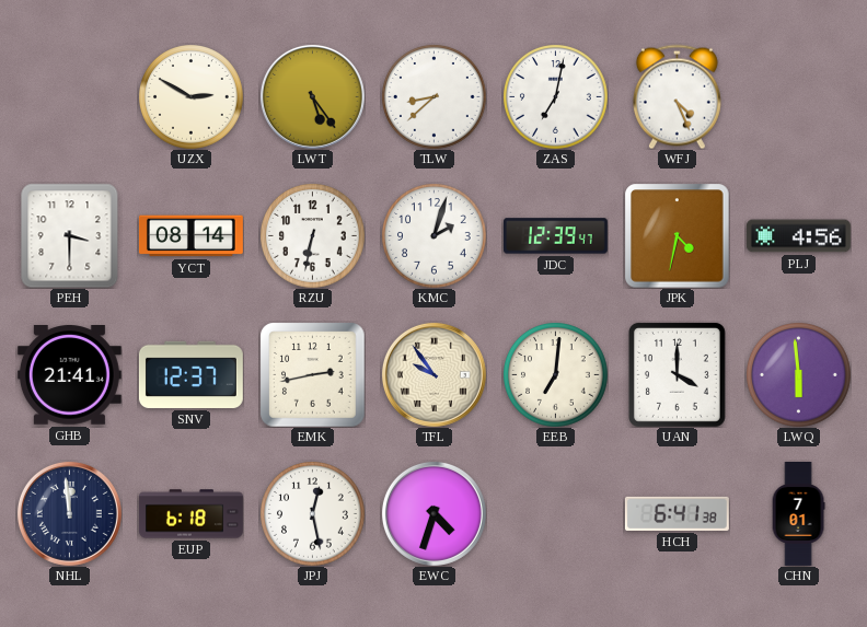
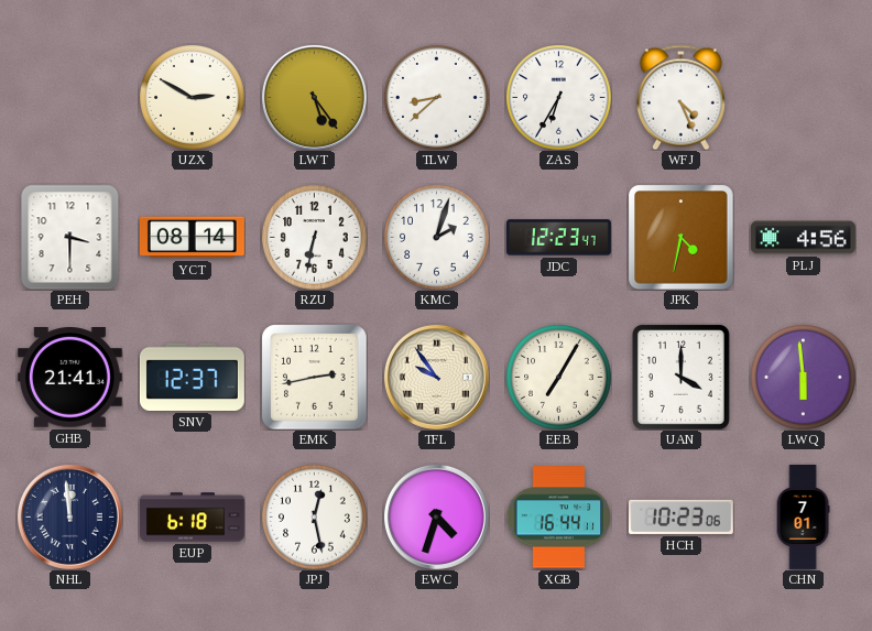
ZAS: 7:02 -> 6:35
JDC: 12:39 -> 12:23
EEB: 7:01 -> 7:05
XGB: none -> 16:44
HCH: 6:41 -> 10:23
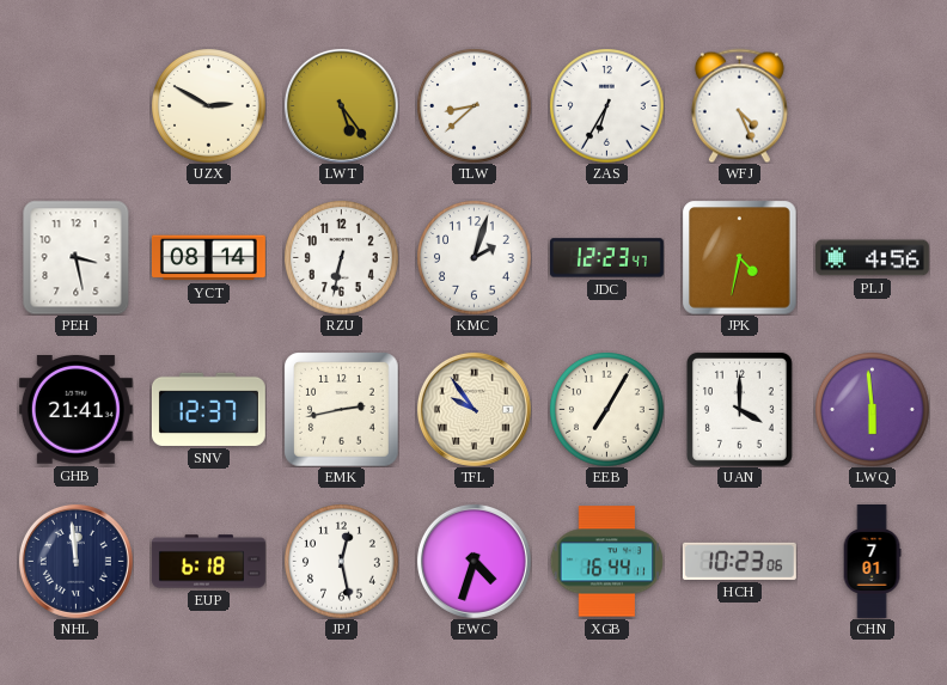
PEH: 3:30 -> 3:28
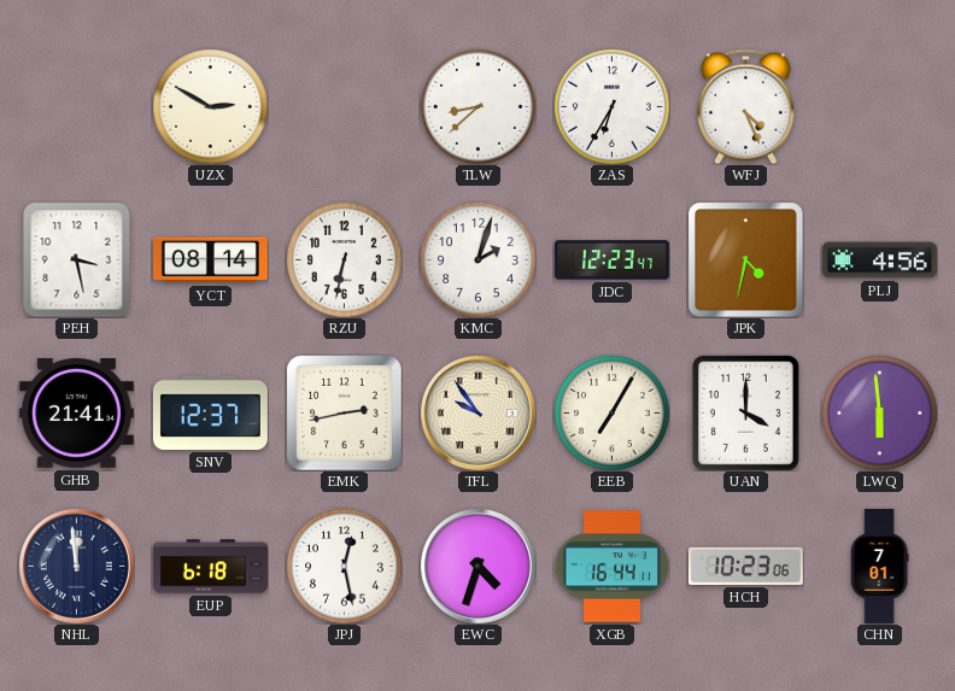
LWT: 5:24 -> none
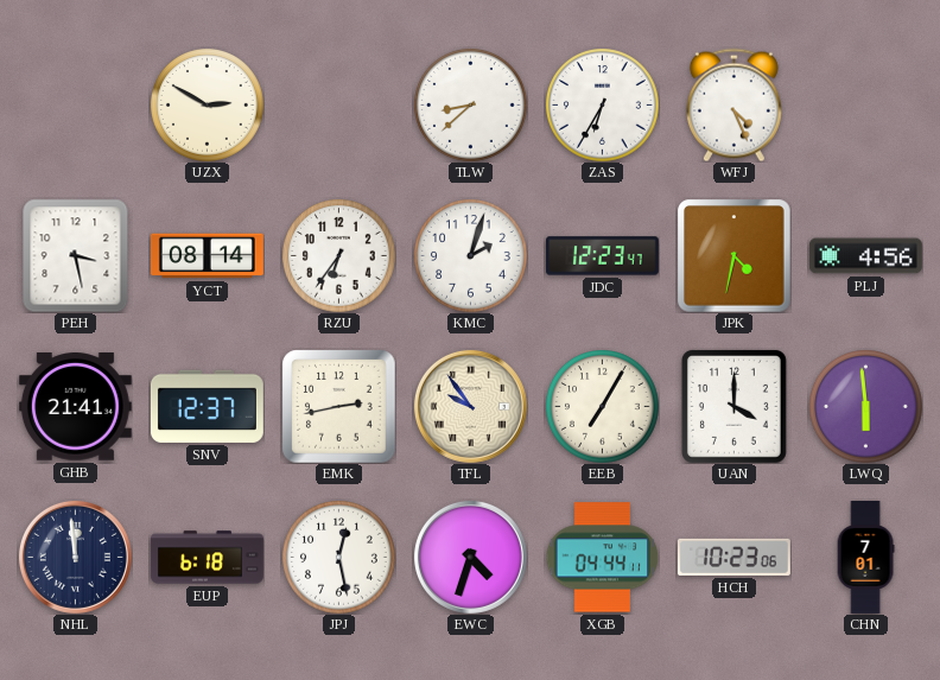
RZU: 6:32 -> 6:36
XGB: 16:44 -> 04:44
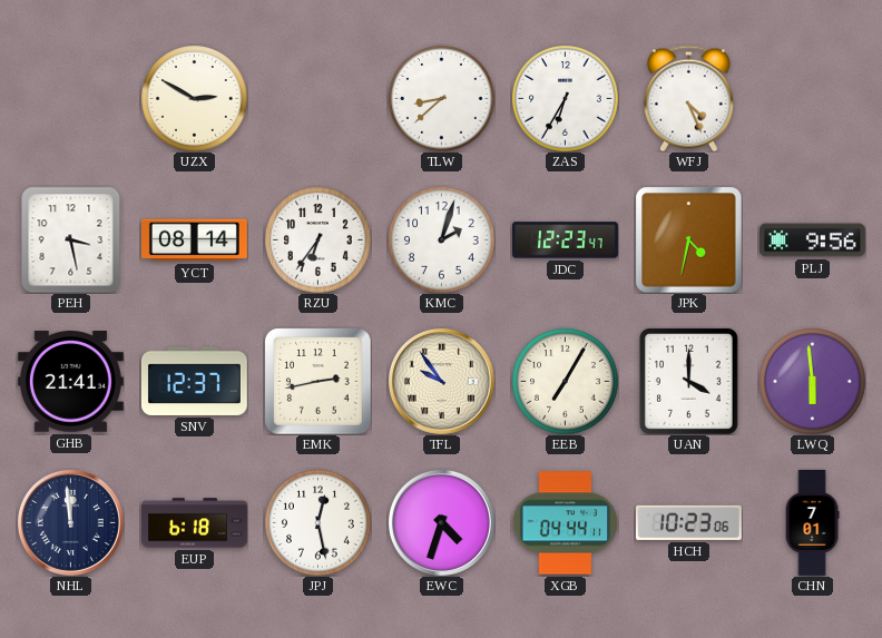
PLJ: 4:56 -> 9:56
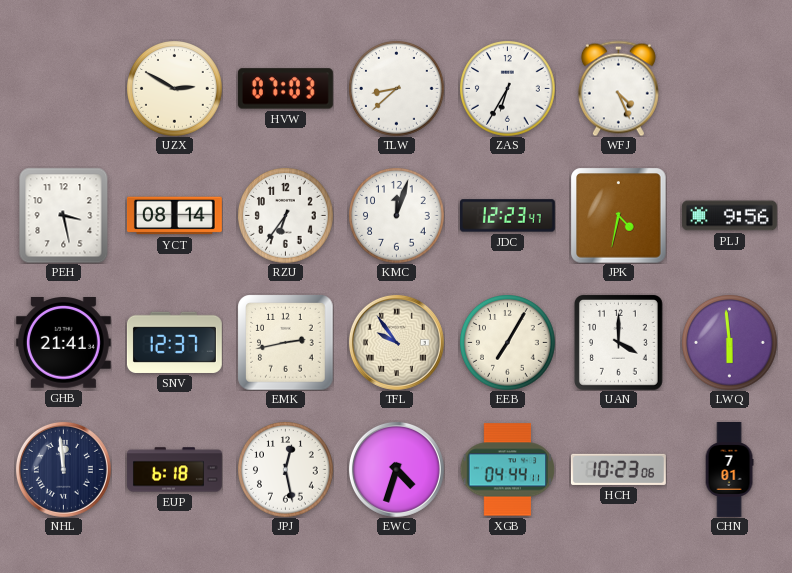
HVW: none -> 07:03
KMC: 2:03 -> 12:03
